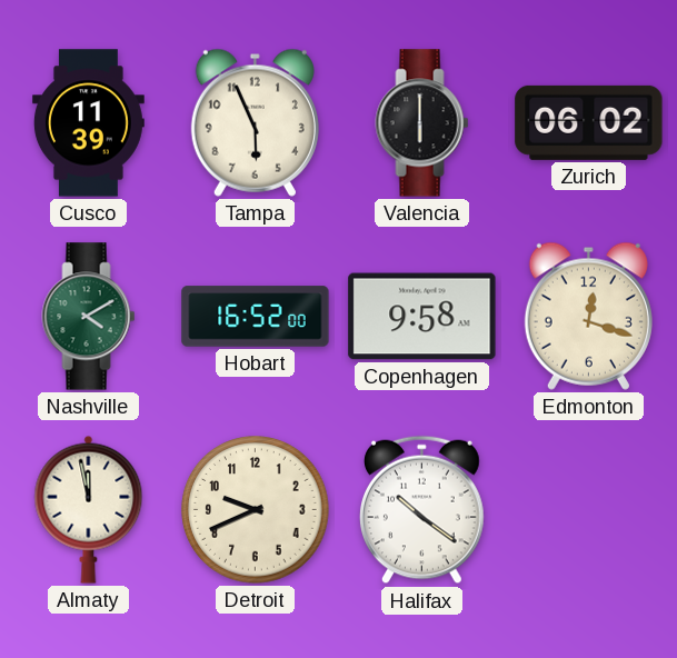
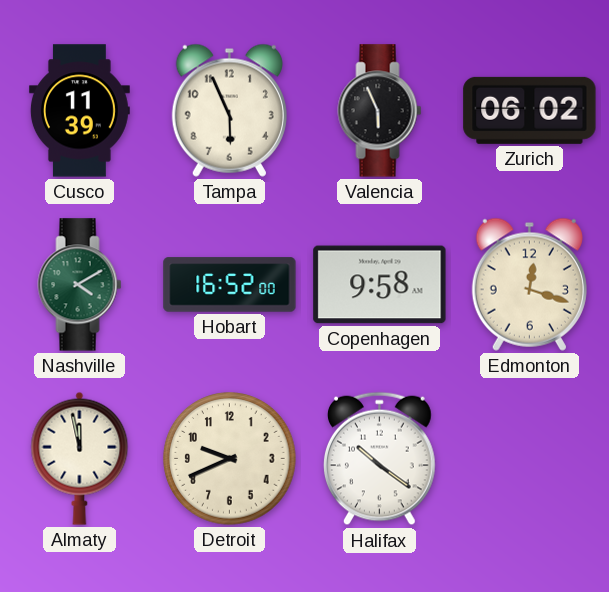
Valencia: 6:00 -> 5:56
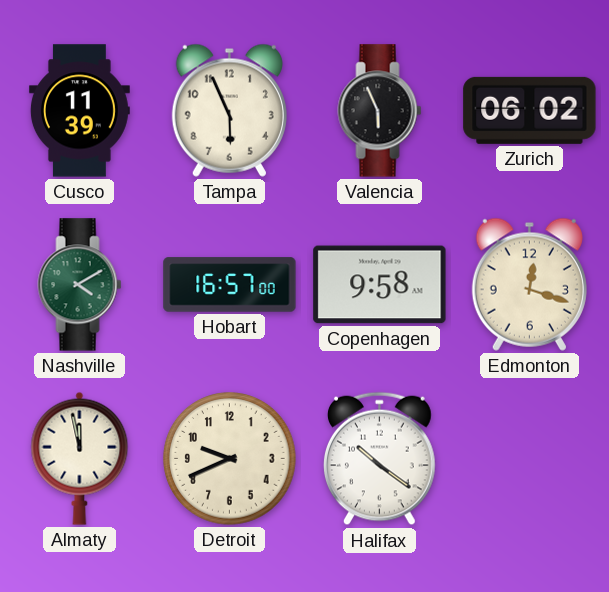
Hobart: 16:52 -> 16:57
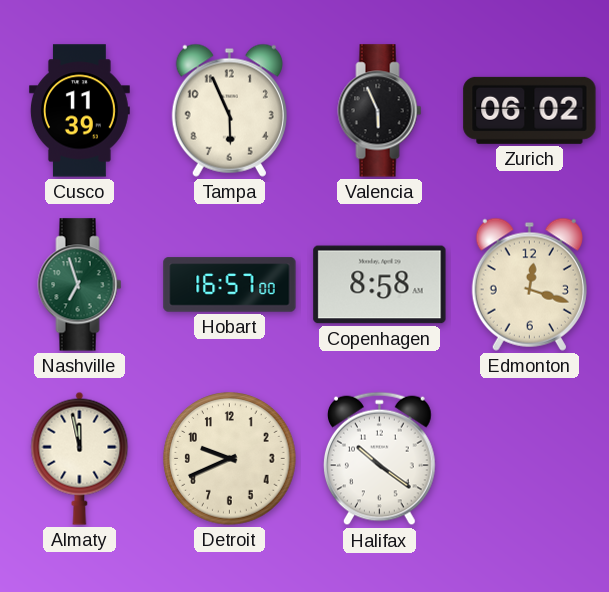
Nashville: 4:10 -> 6:57
Copenhagen: 9:58 -> 8:58
